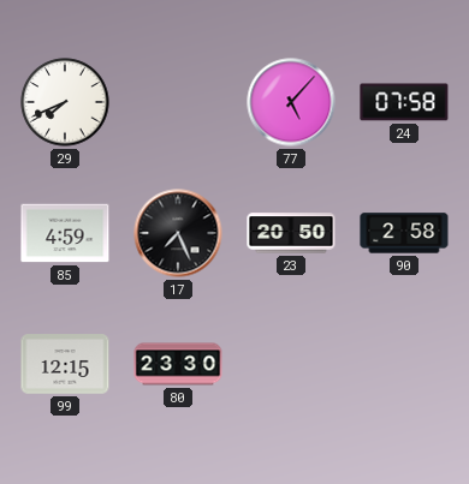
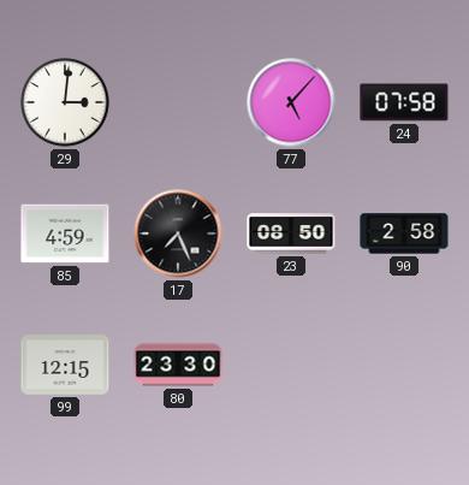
29: 7:41 -> 3:01
23: 20:50 -> 08:50
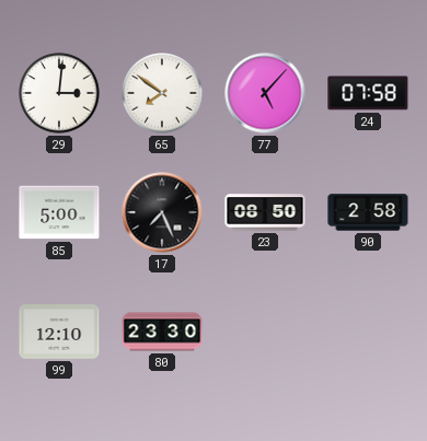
65: none -> 7:51
85: 4:59 -> 5:00
99: 12:15 -> 12:10
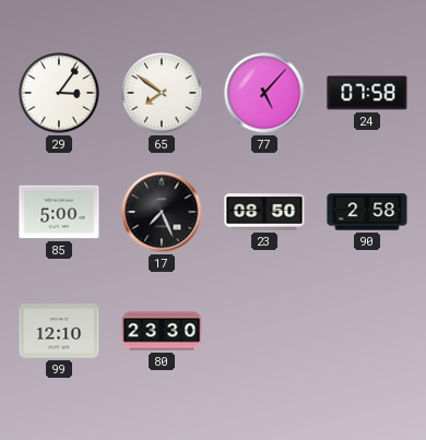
29: 3:01 -> 3:06
